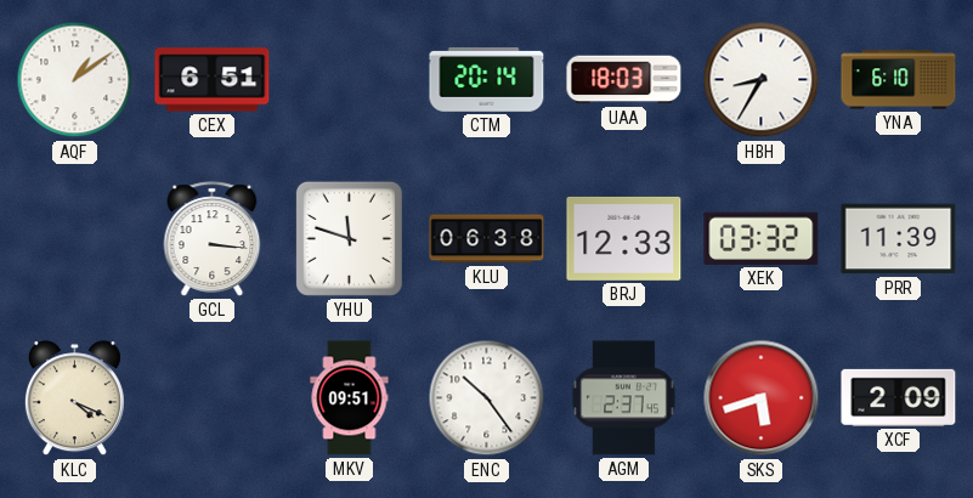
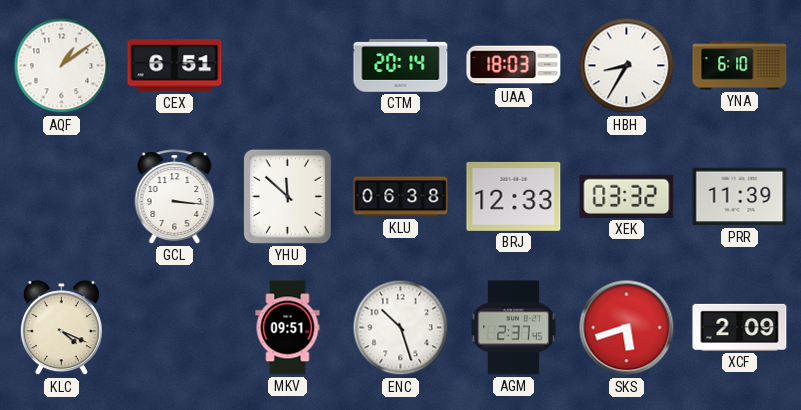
YHU: 11:48 -> 11:52
ENC: 10:24 -> 10:27
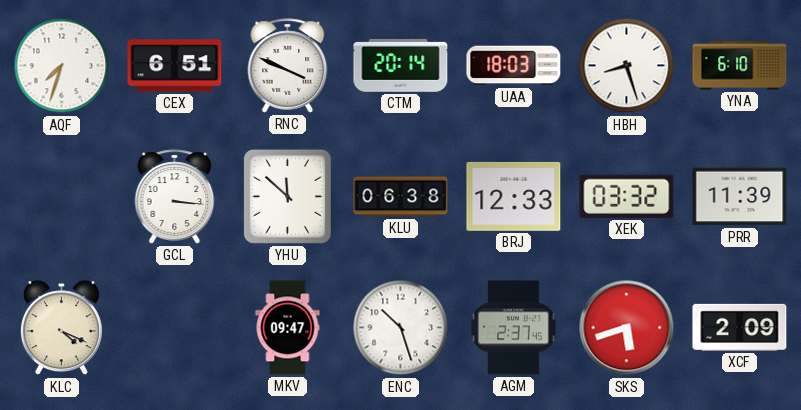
AQF: 1:09 -> 7:33
RNC: none -> 3:49
HBH: 8:35 -> 8:27
MKV: 09:51 -> 09:47
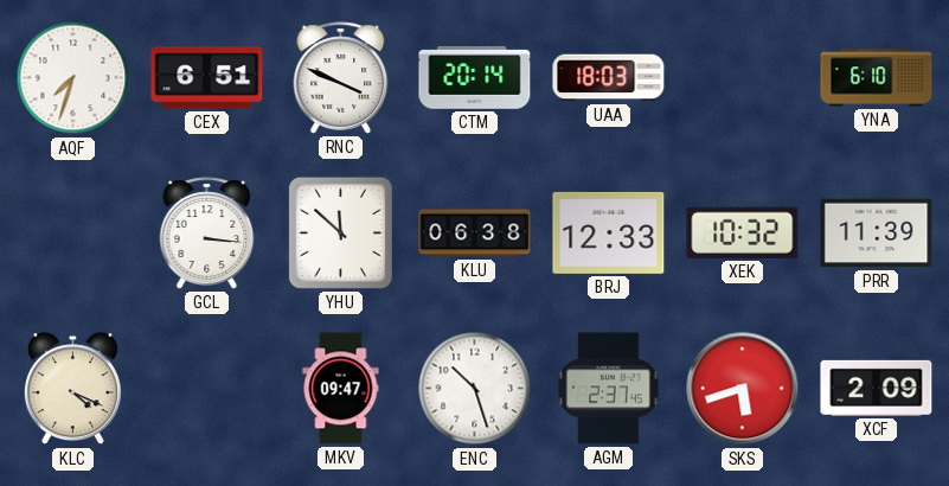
HBH: 8:27 -> none
XEK: 03:32 -> 10:32
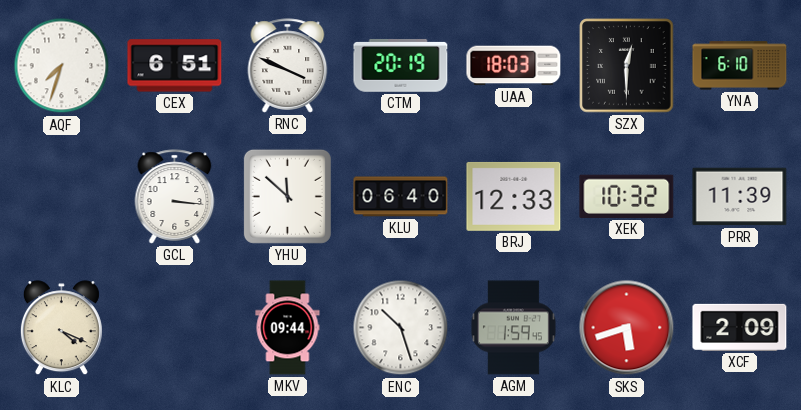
CTM: 20:14 -> 20:19
SZX: none -> 12:30
KLU: 06:38 -> 06:40
MKV: 09:47 -> 09:44
AGM: 2:37 -> 1:59
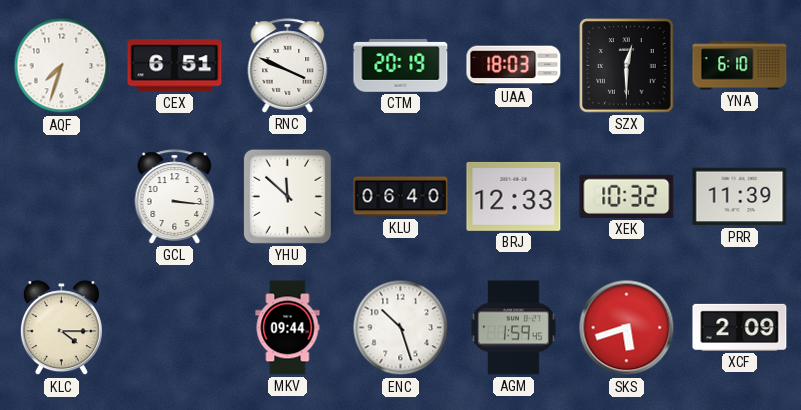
KLC: 4:19 -> 4:15
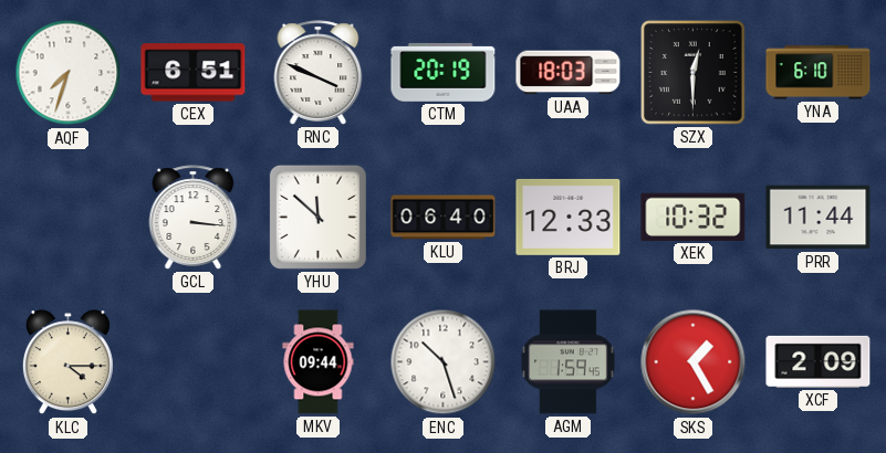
PRR: 11:39 -> 11:44
SKS: 5:42 -> 1:25
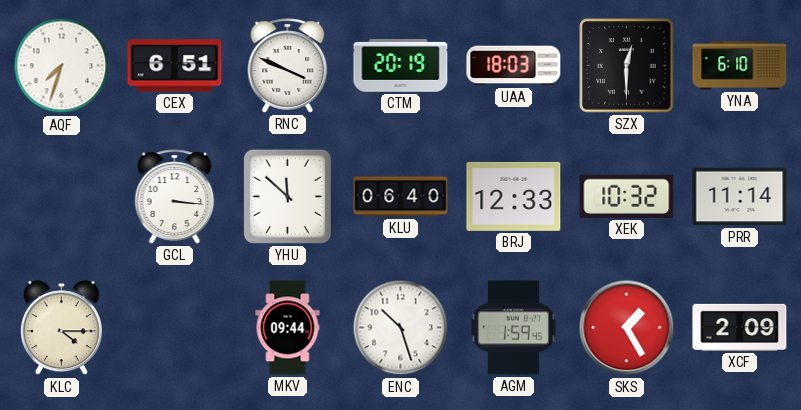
PRR: 11:44 -> 11:14
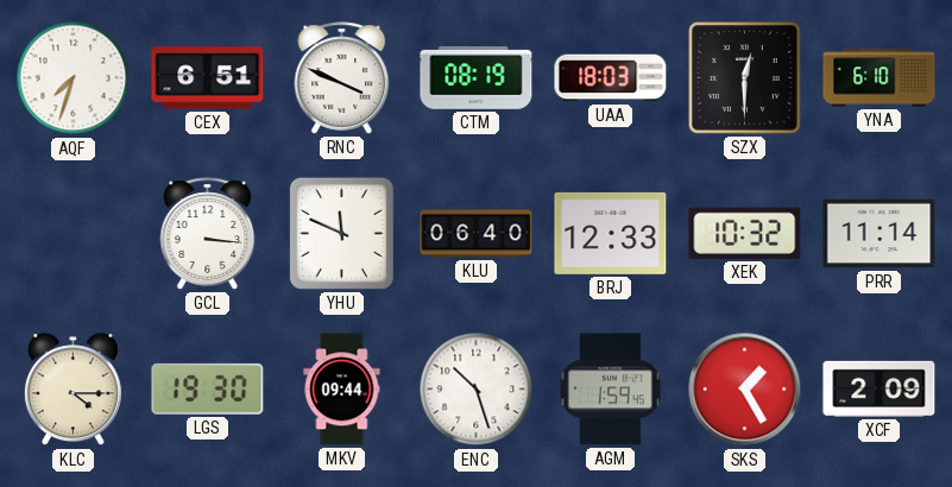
CTM: 20:19 -> 08:19
YHU: 11:52 -> 11:49
LGS: none -> 19:30
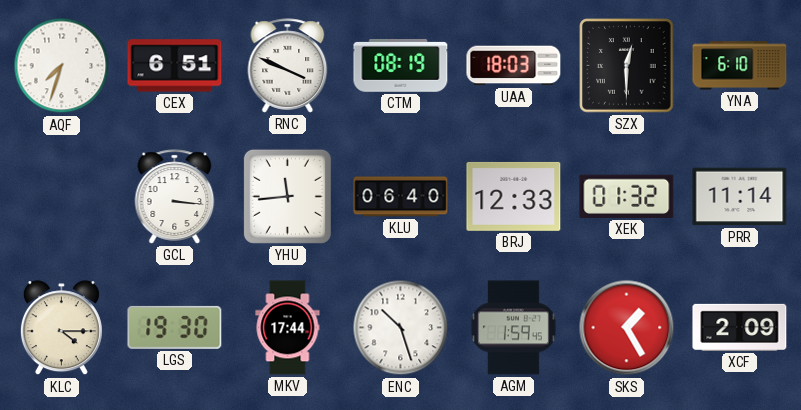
YHU: 11:49 -> 11:44
XEK: 10:32 -> 01:32
MKV: 09:44 -> 17:44
